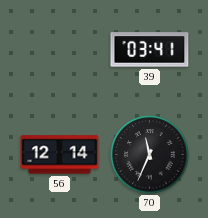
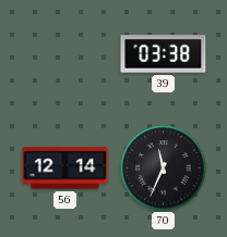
39: 03:41 -> 03:38
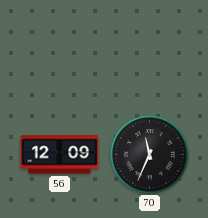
39: 03:38 -> none
56: 12:14 -> 12:09
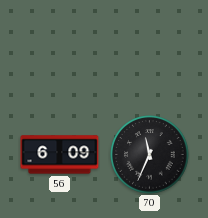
56: 12:09 -> 6:09
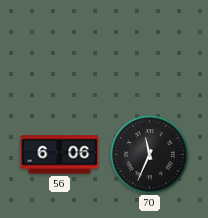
56: 6:09 -> 6:06
